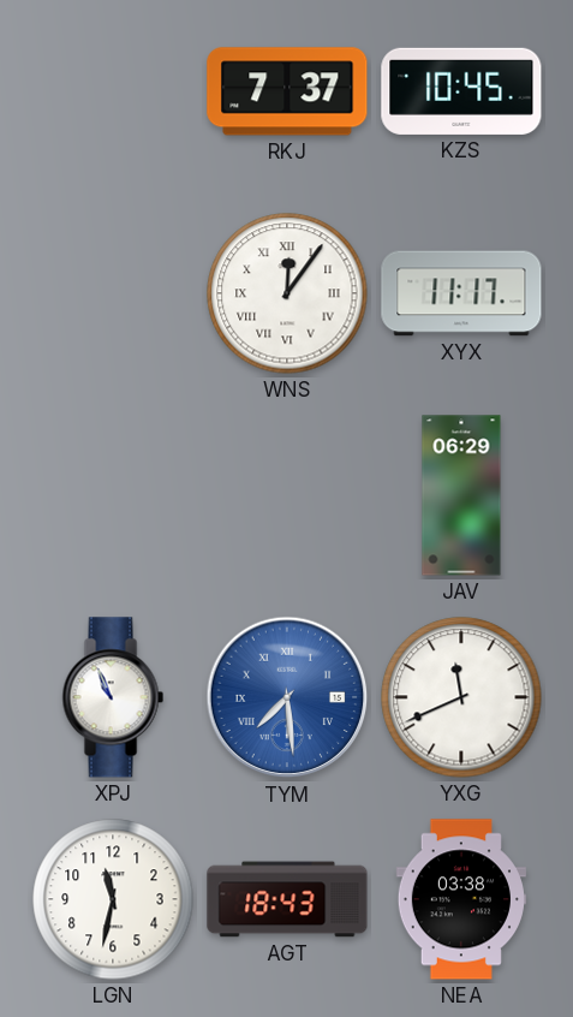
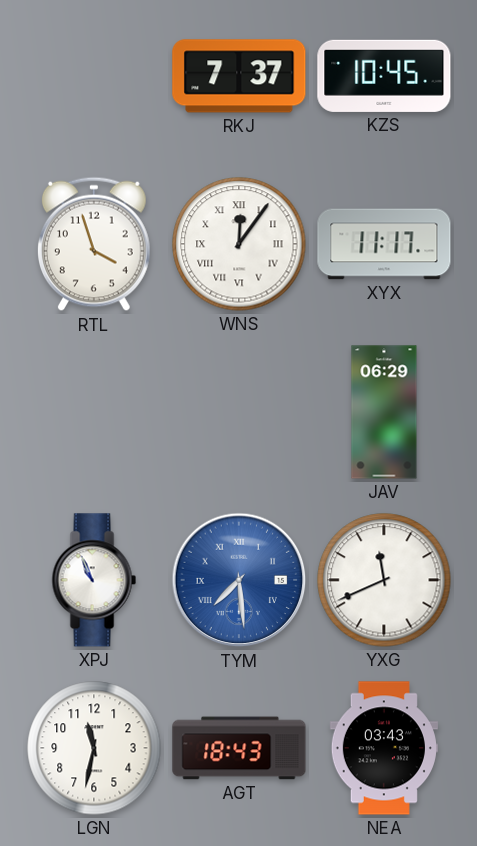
RTL: none -> 3:57
NEA: 03:38 -> 03:43
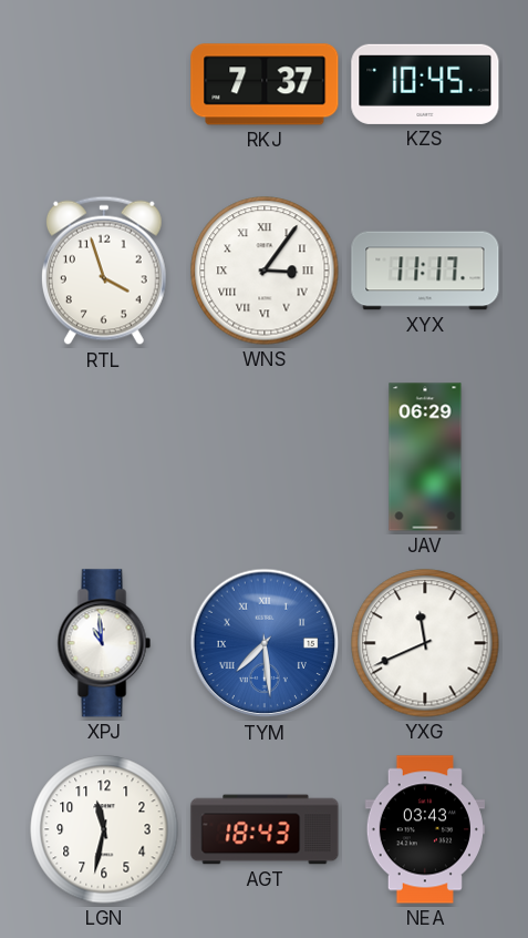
WNS: 12:06 -> 3:06
XPJ: 10:56 -> 10:59
